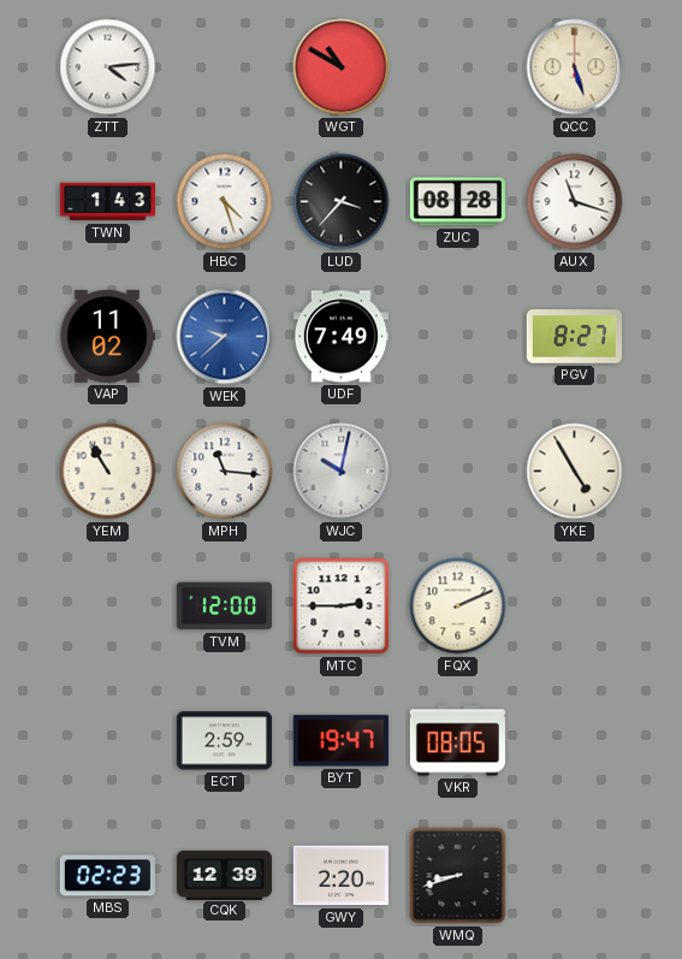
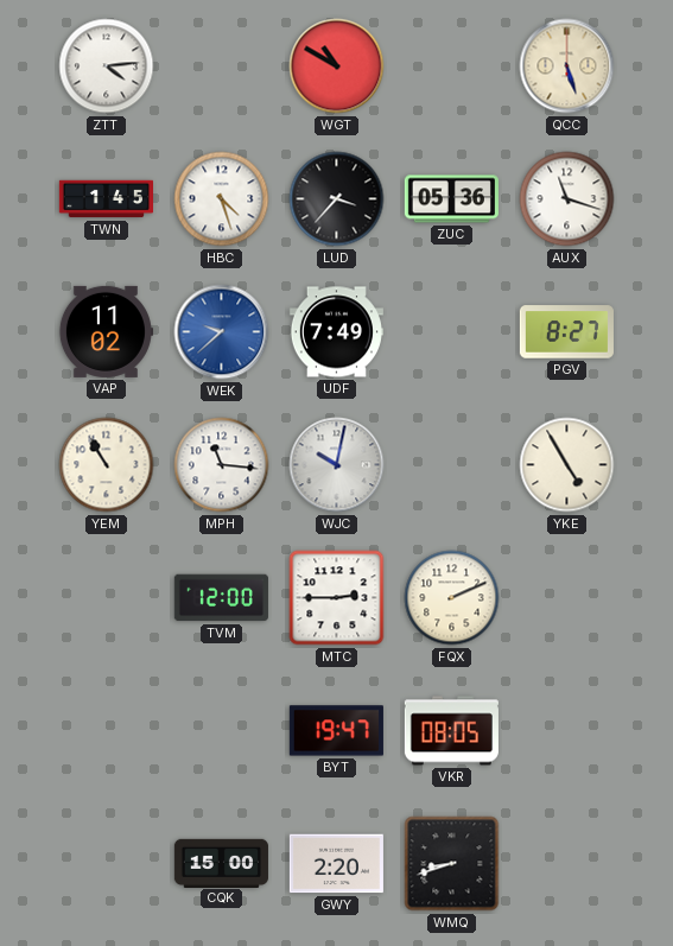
TWN: 1:43 -> 1:45
ZUC: 08:28 -> 05:36
ECT: 2:59 -> none
MBS: 02:23 -> none
CQK: 12:39 -> 15:00
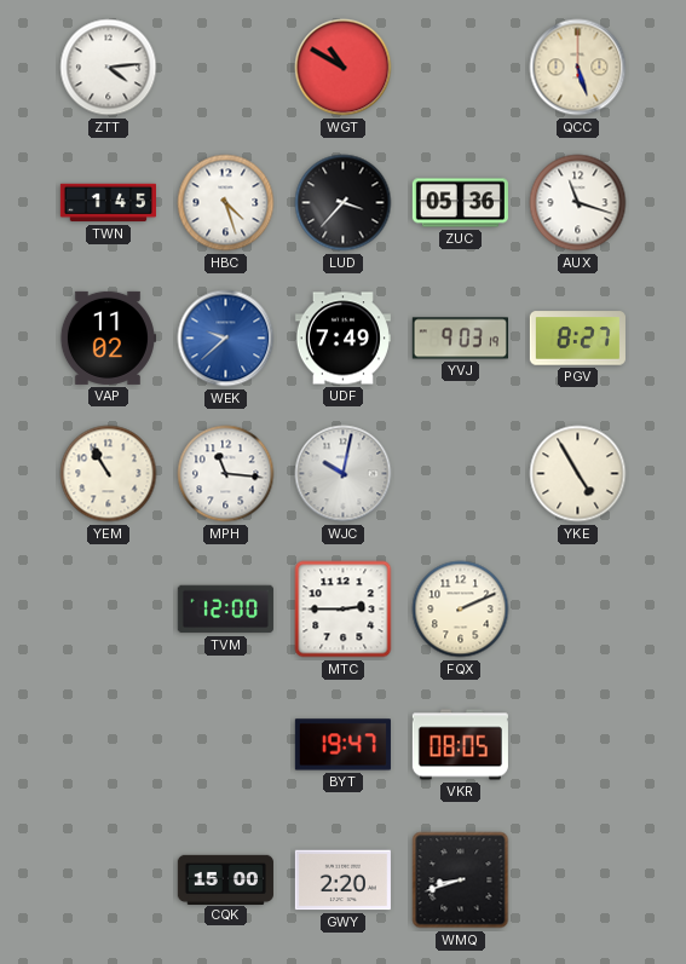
YVJ: none -> 9:03
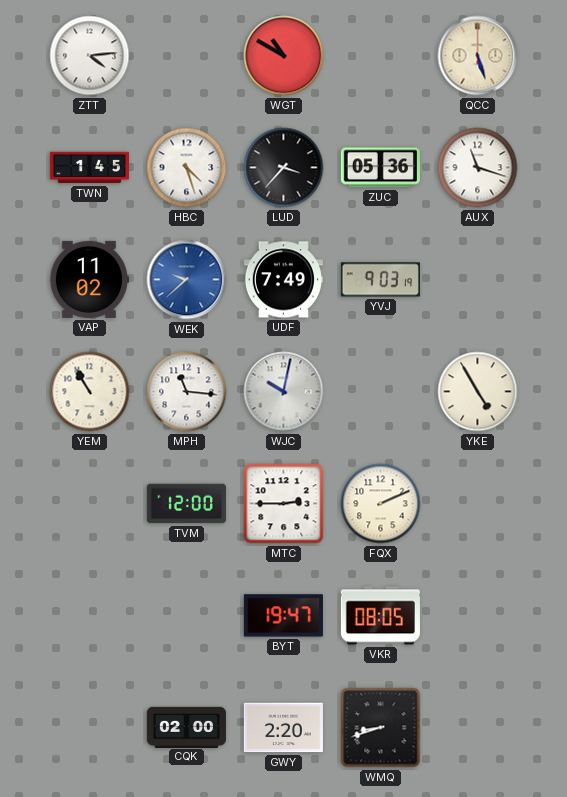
PGV: 8:27 -> none
CQK: 15:00 -> 02:00
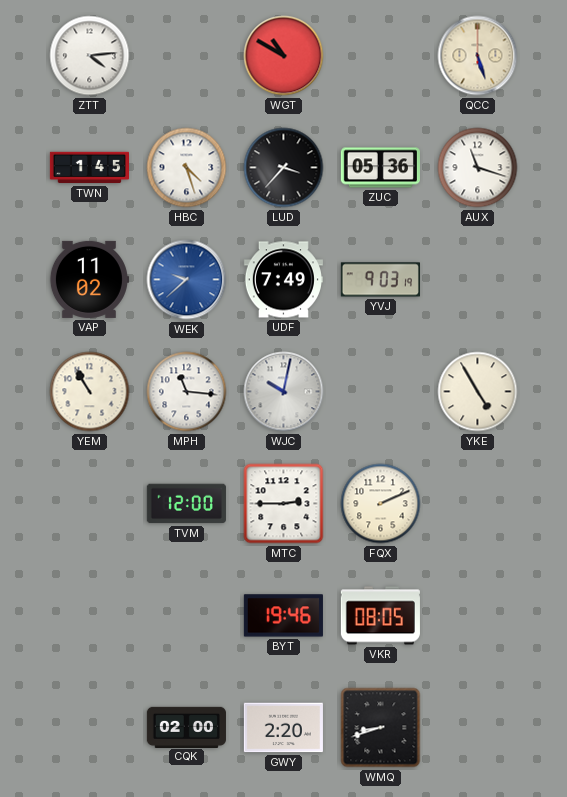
BYT: 19:47 -> 19:46
